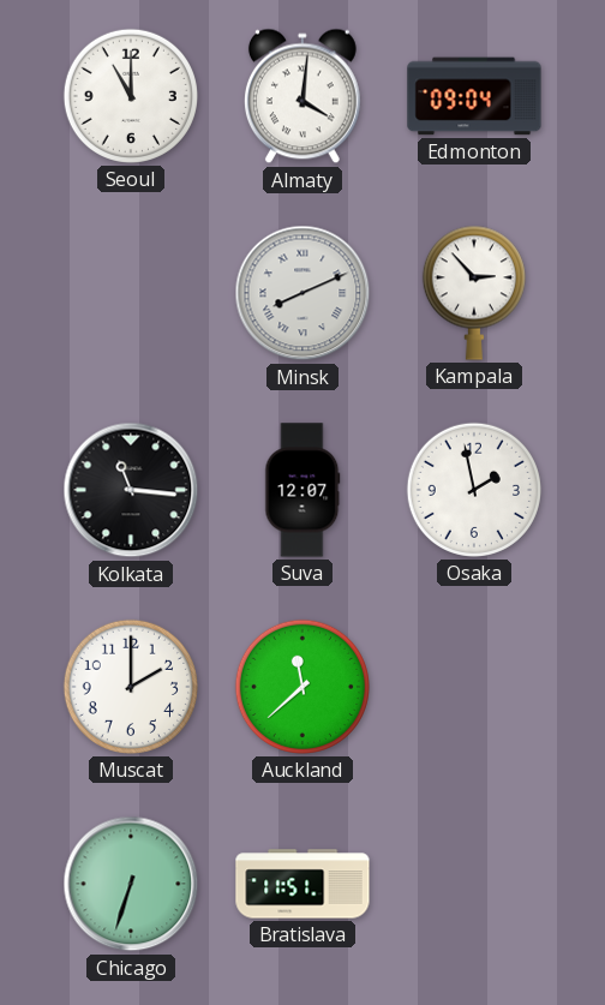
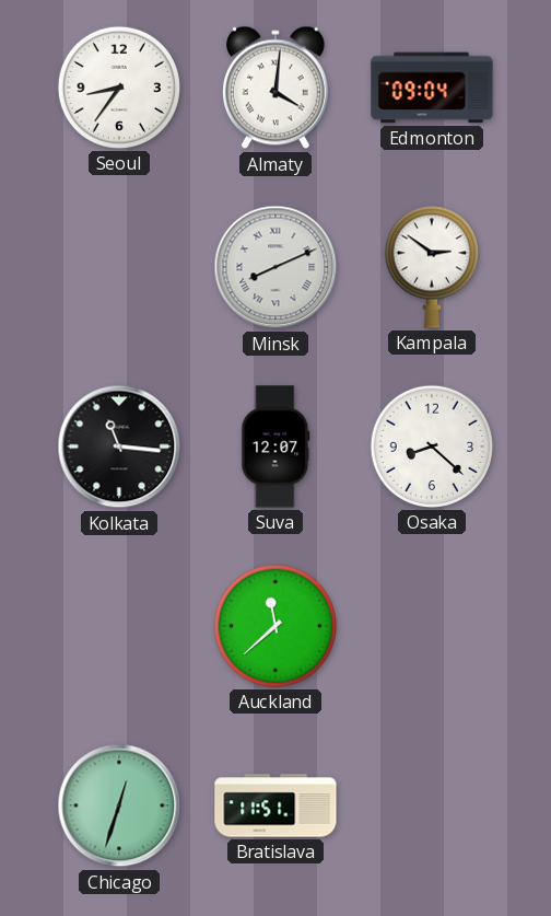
Seoul: 11:00 -> 8:36
Kampala: 2:53 -> 2:51
Osaka: 1:58 -> 8:22
Muscat: 2:00 -> none
Chicago: 6:33 -> 12:33
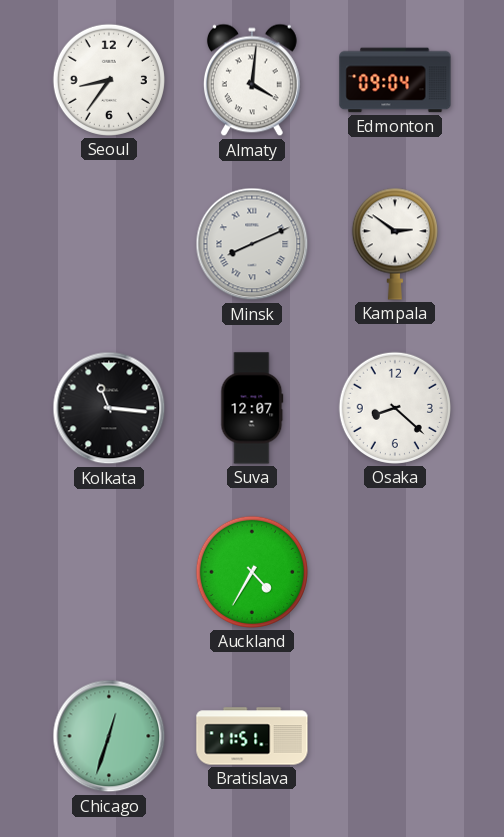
Auckland: 11:38 -> 4:35
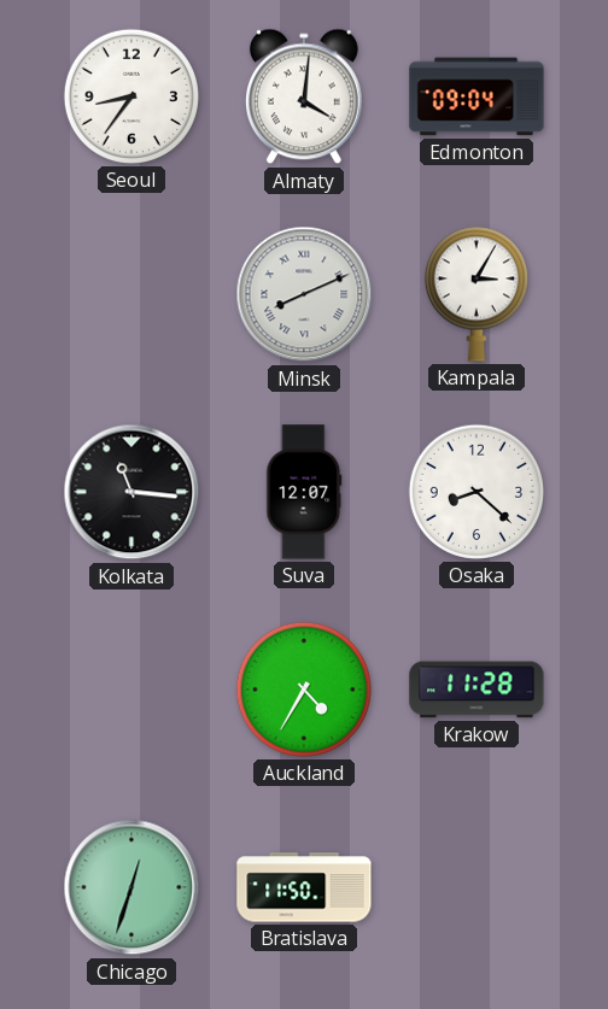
Kampala: 2:51 -> 3:05
Krakow: none -> 11:28
Bratislava: 11:51 -> 11:50
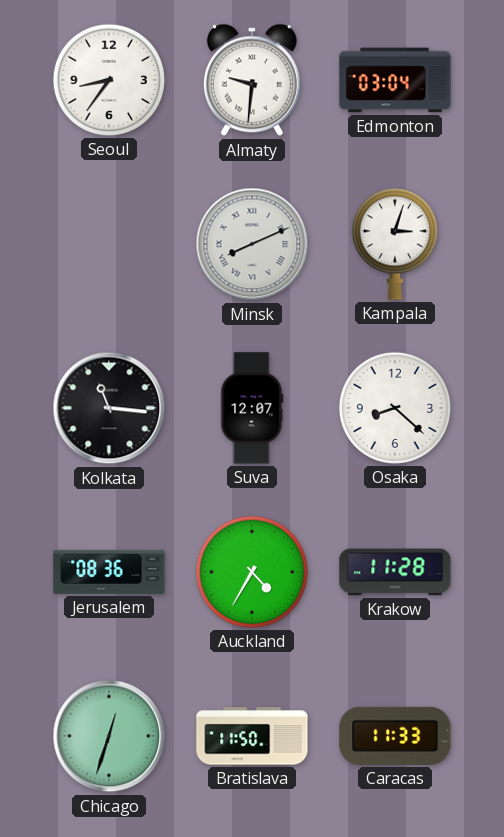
Almaty: 4:01 -> 9:31
Edmonton: 09:04 -> 03:04
Kampala: 3:05 -> 3:03
Jerusalem: none -> 08:36
Caracas: none -> 11:33
